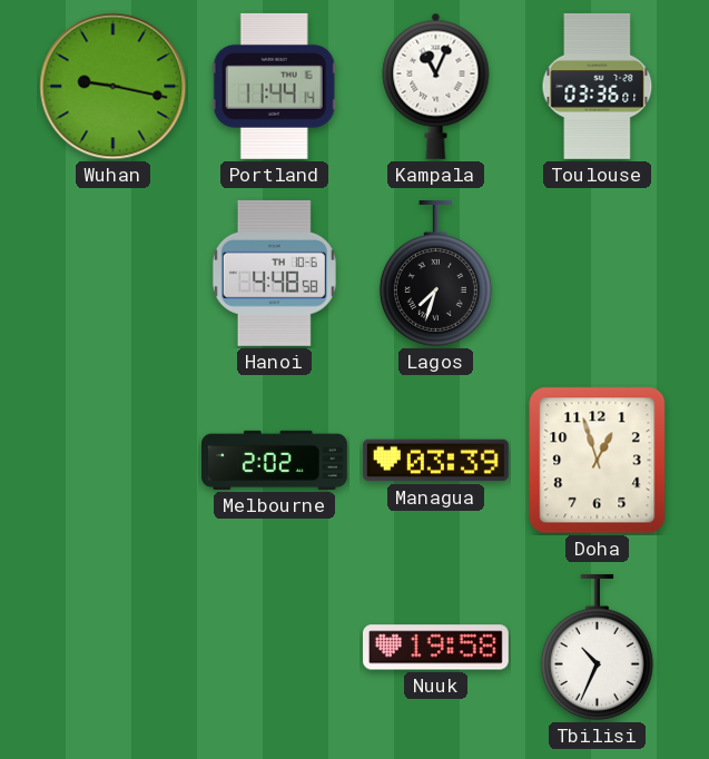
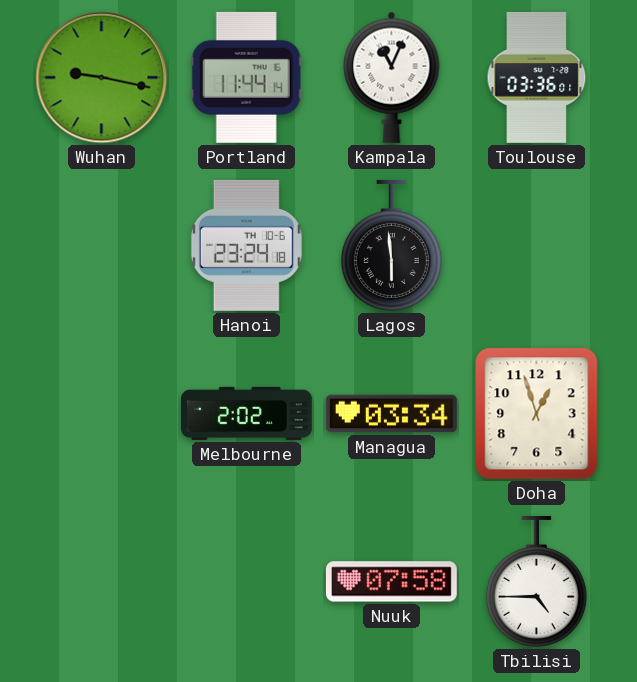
Hanoi: 4:48 -> 23:24
Lagos: 7:33 -> 5:59
Managua: 03:39 -> 03:34
Nuuk: 19:58 -> 07:58
Tbilisi: 10:34 -> 4:45
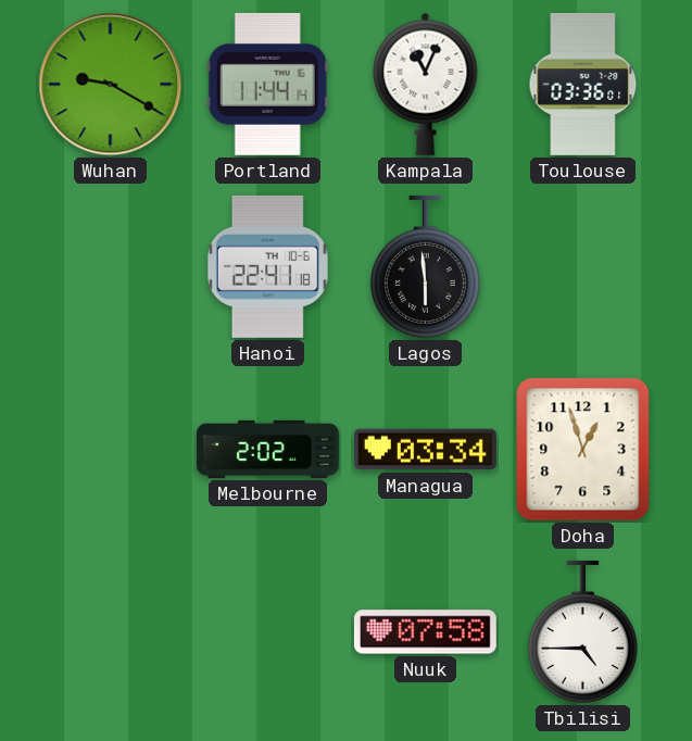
Wuhan: 9:17 -> 9:20
Hanoi: 23:24 -> 22:41
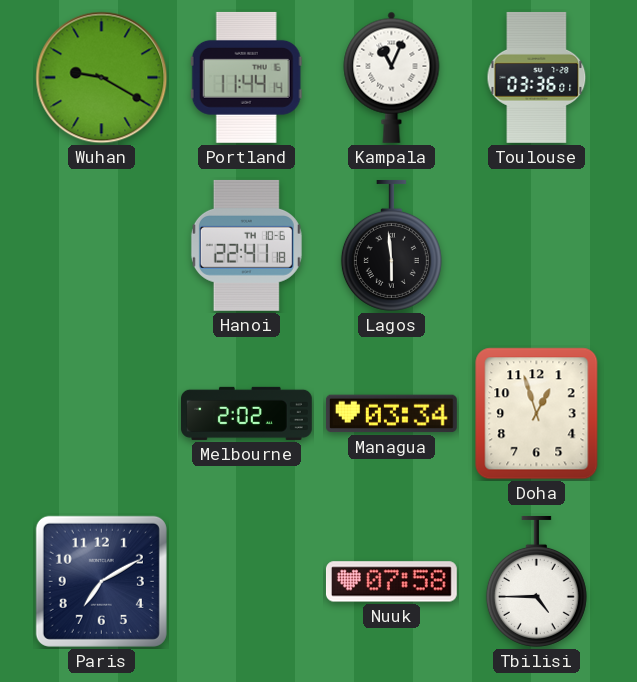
Paris: none -> 7:10
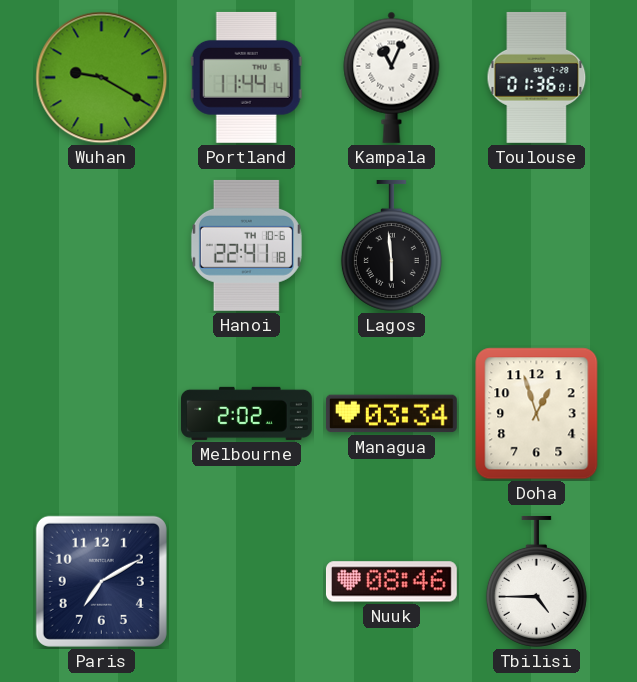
Toulouse: 03:36 -> 01:36
Nuuk: 07:58 -> 08:46
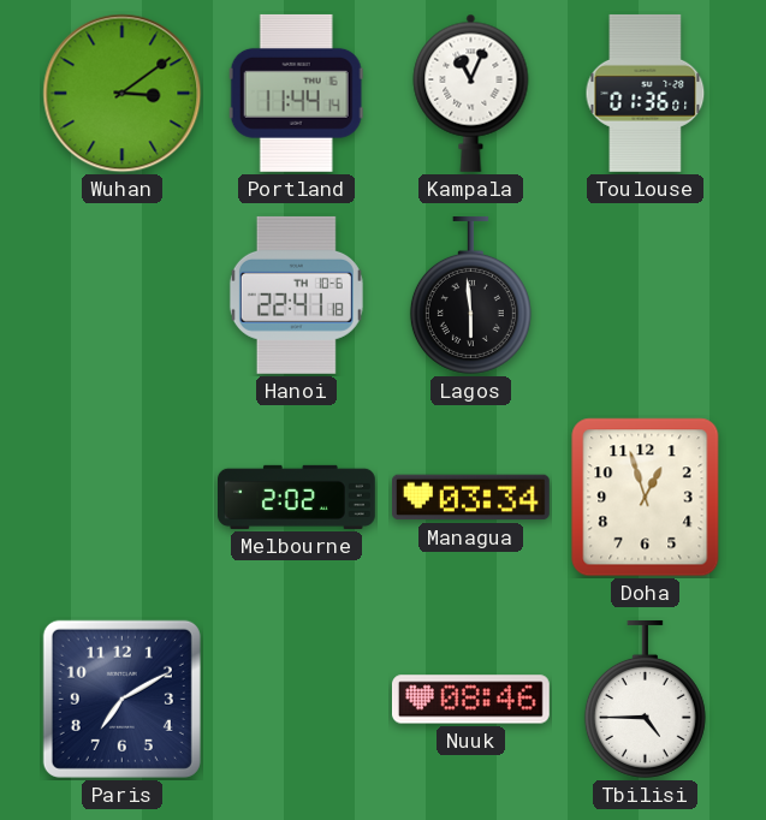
Wuhan: 9:20 -> 3:09
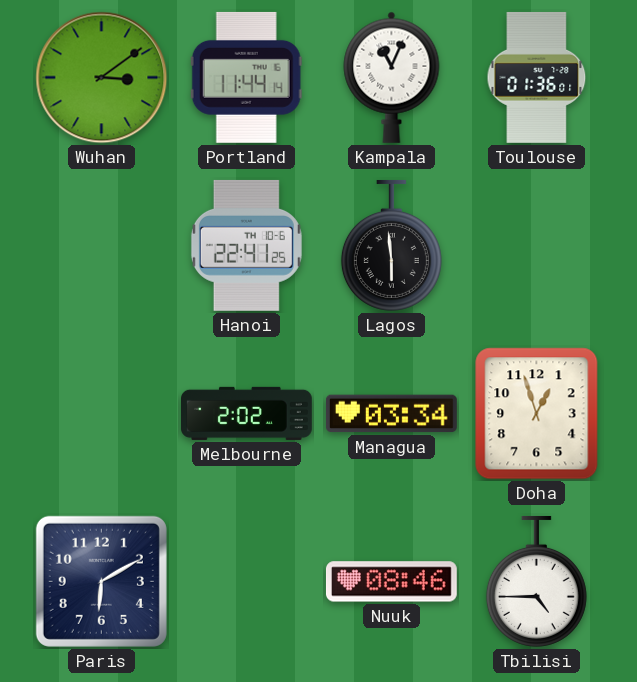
Hanoi: 22:41:18 -> 22:41:25
Paris: 7:10 -> 6:10
